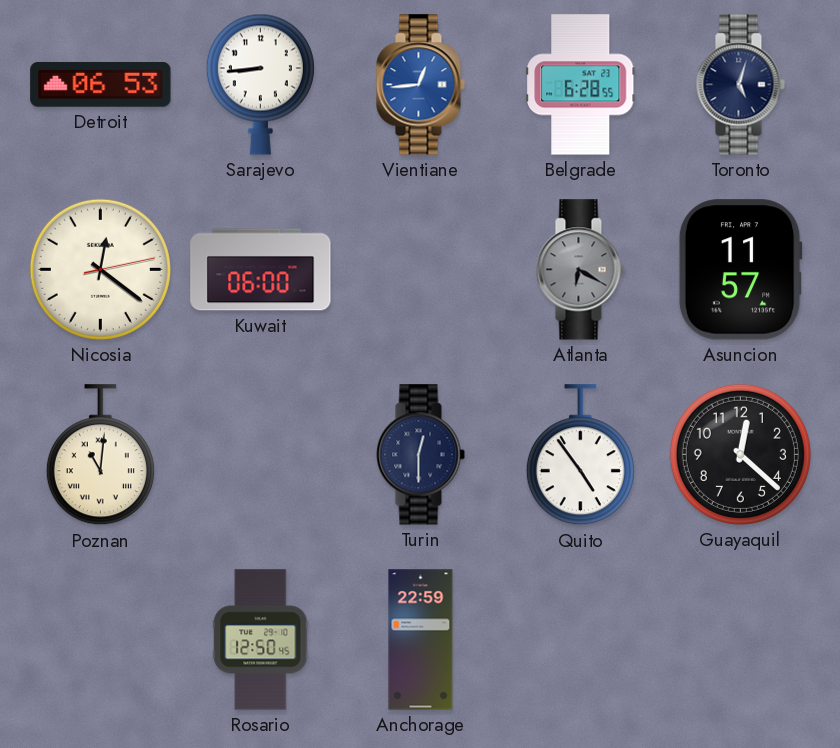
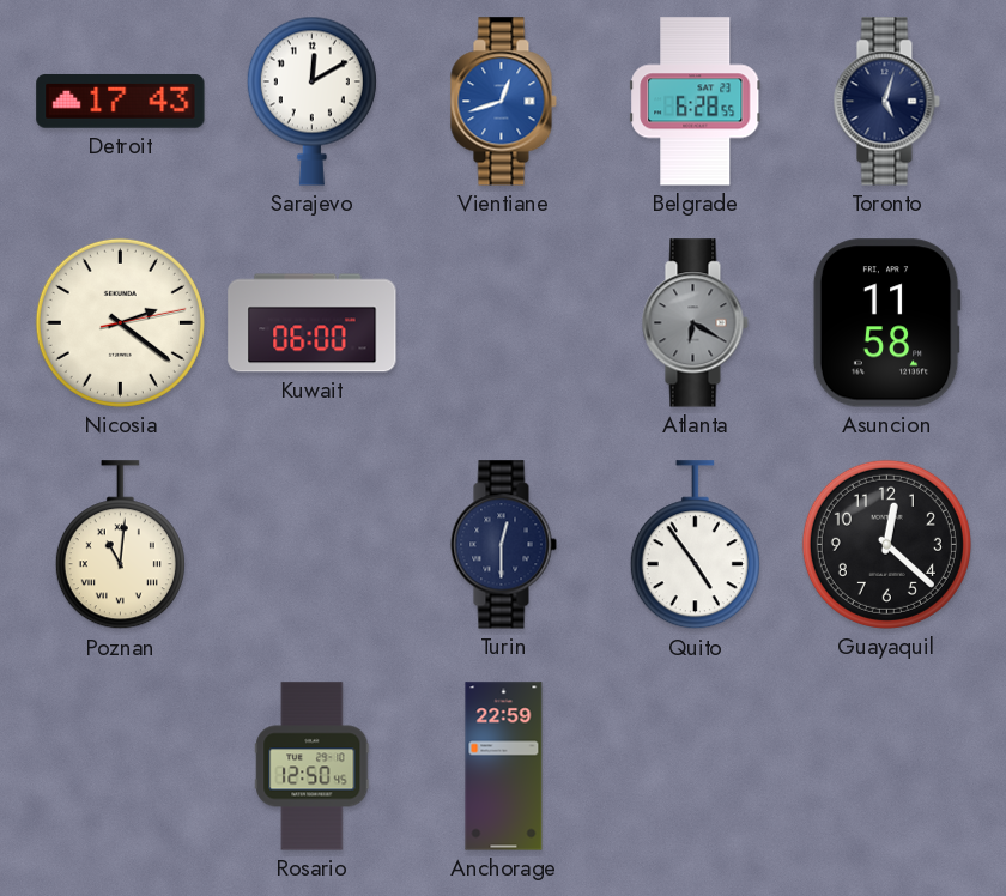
Detroit: 06:53 -> 17:43
Sarajevo: 8:44 -> 12:10
Vientiane: 12:44 -> 12:42
Nicosia: 12:21 -> 2:21
Asuncion: 11:57 -> 11:58
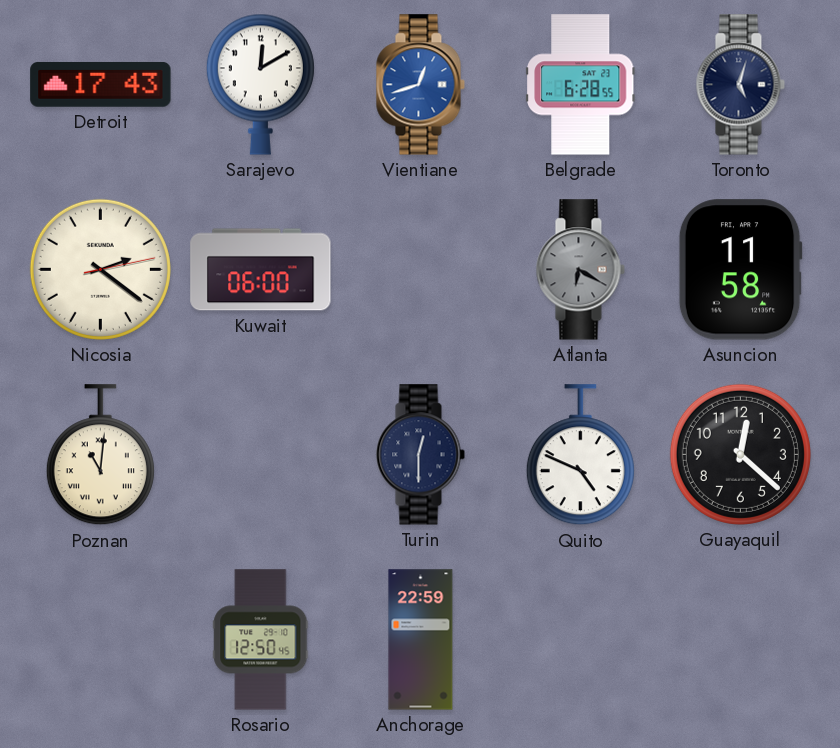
Quito: 4:54 -> 4:49
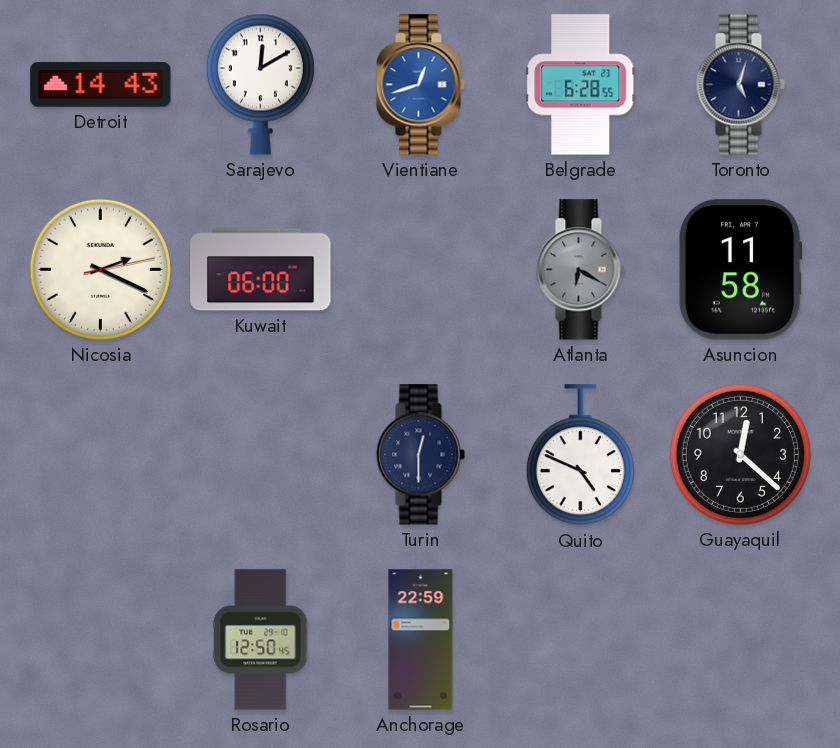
Detroit: 17:43 -> 14:43
Nicosia: 2:21 -> 2:19
Poznan: 11:01 -> none
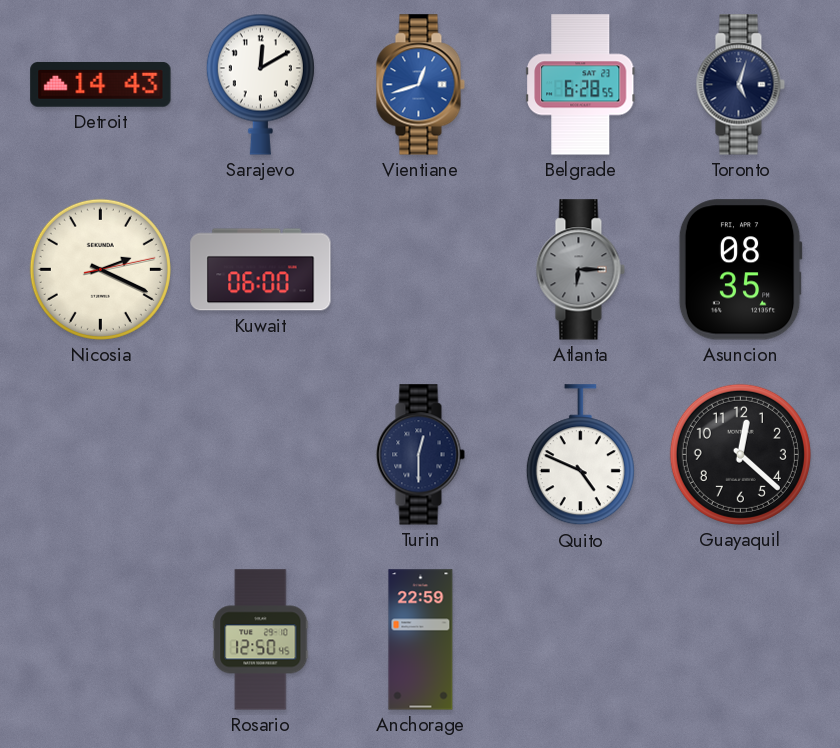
Atlanta: 6:20 -> 6:15
Asuncion: 11:58 -> 08:35
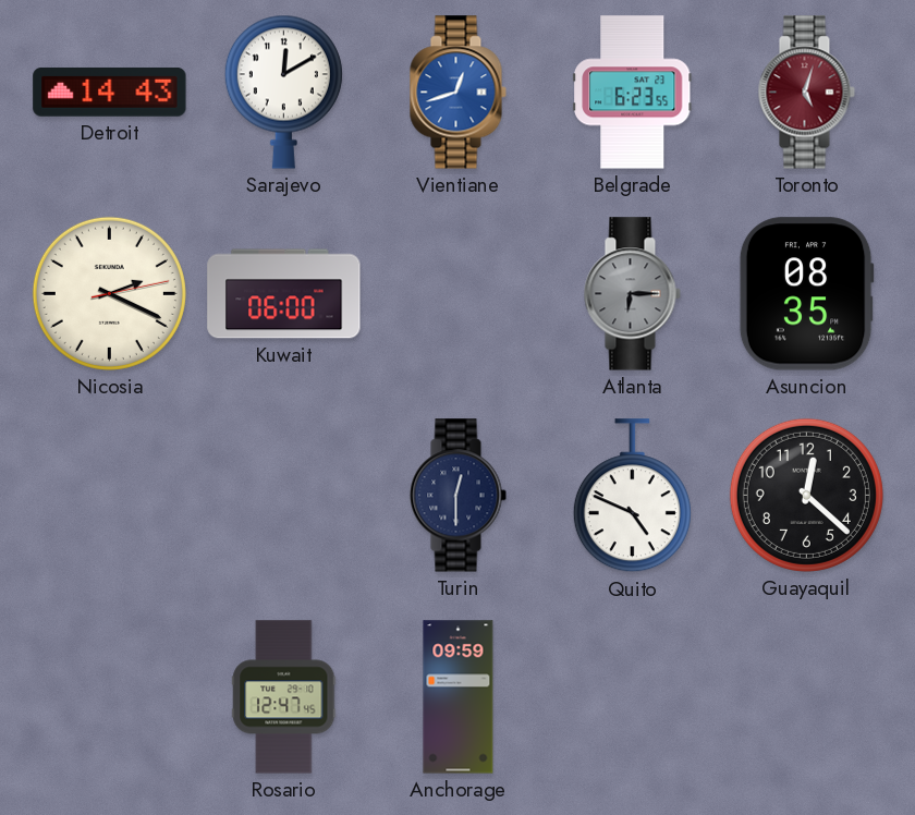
Belgrade: 6:28 -> 6:23
Toronto dial: navy -> burgundy
Rosario: 12:50 -> 12:47
Anchorage: 22:59 -> 09:59
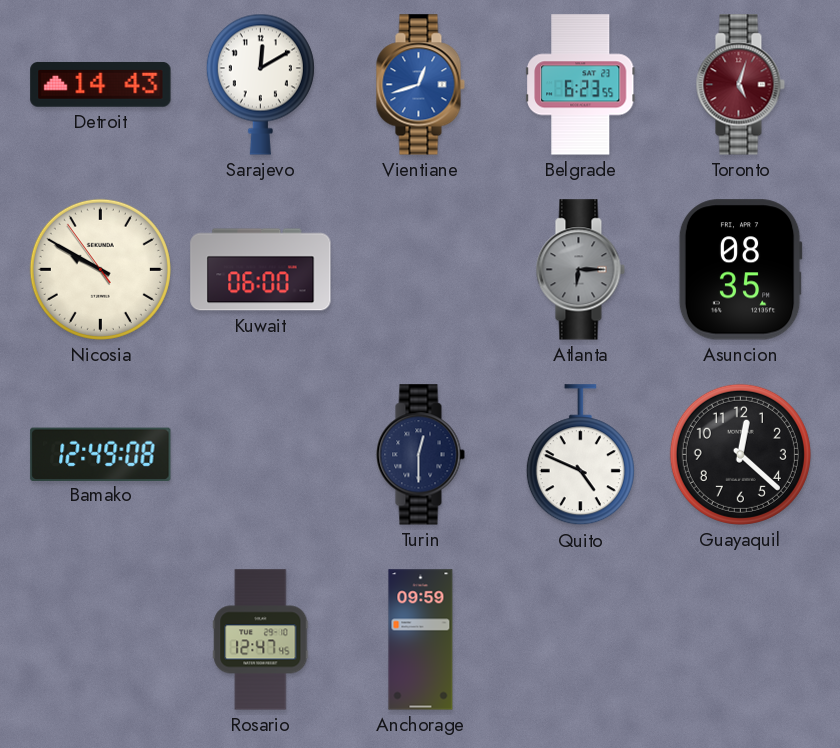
Nicosia: 2:19 -> 9:49
Bamako: none -> 12:49
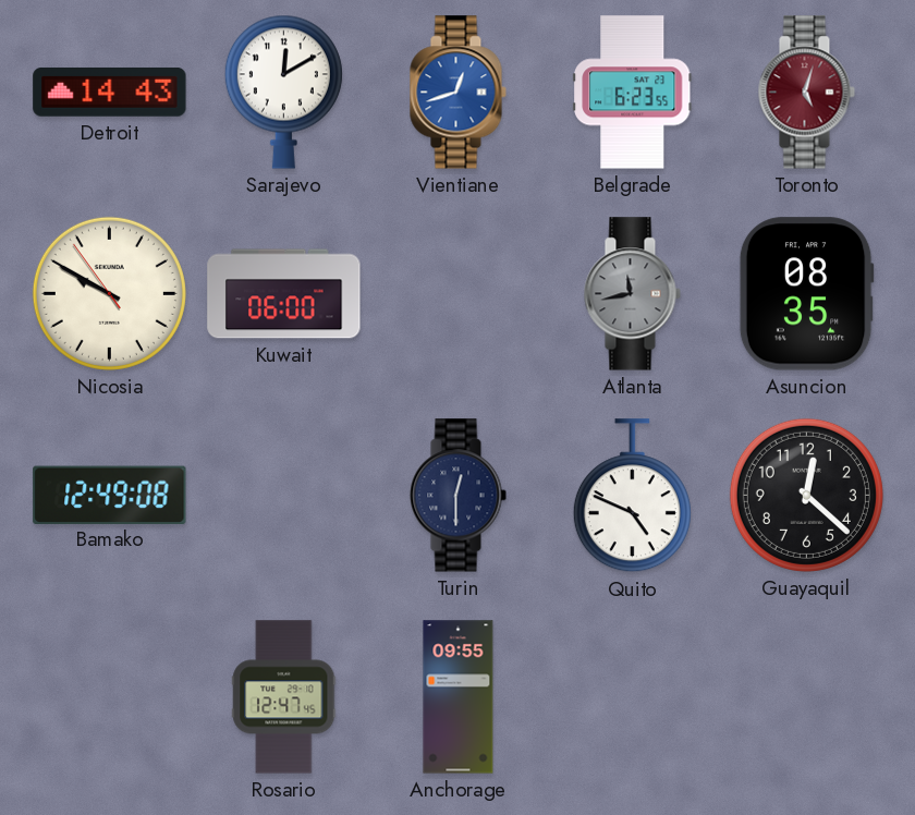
Atlanta: 6:15 -> 11:43
Anchorage: 09:59 -> 09:55
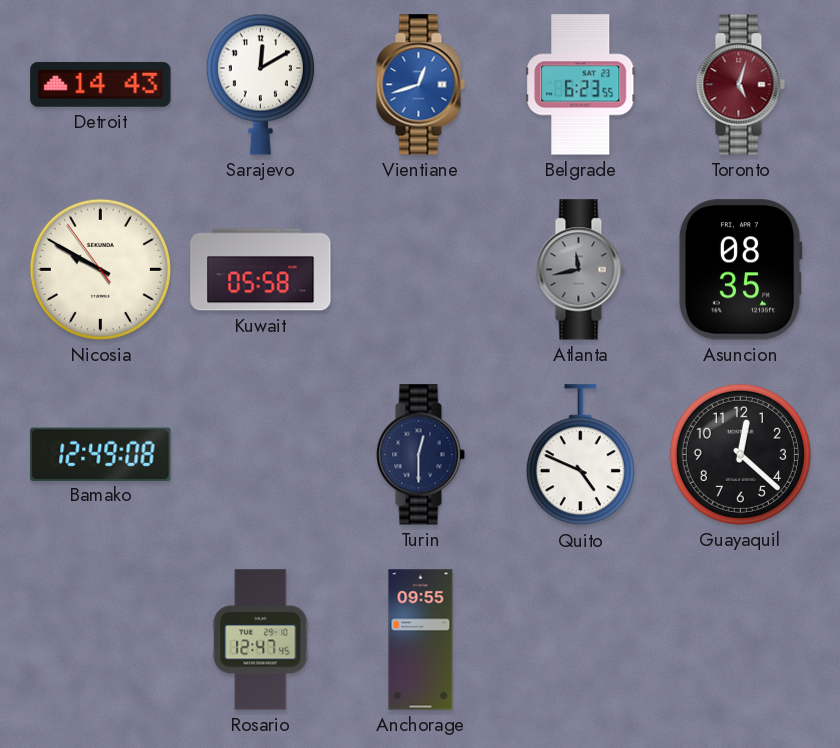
Kuwait: 06:00 -> 05:58
